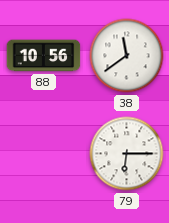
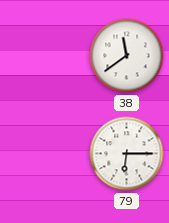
88: 10:56 -> none
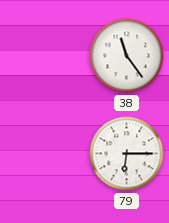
38: 11:39 -> 11:24
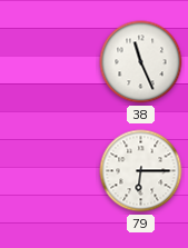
38: 11:24 -> 11:26
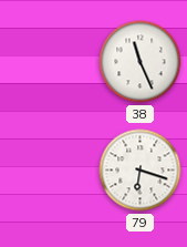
79: 6:15 -> 6:18
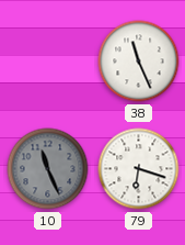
10: none -> 11:26
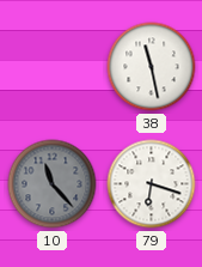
38: 11:26 -> 11:28
10: 11:26 -> 11:23
